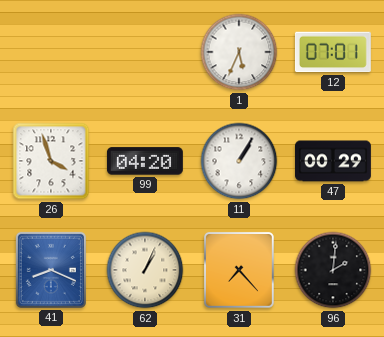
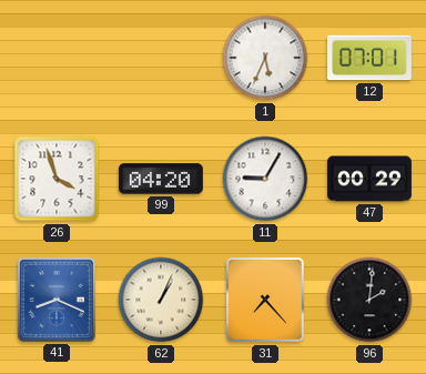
11: 1:05 -> 9:05
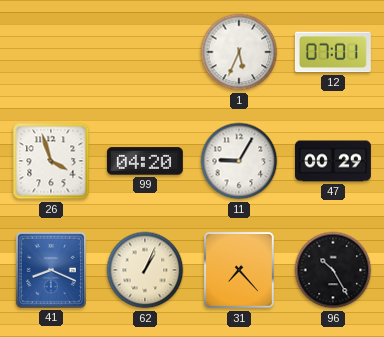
96: 2:01 -> 10:25
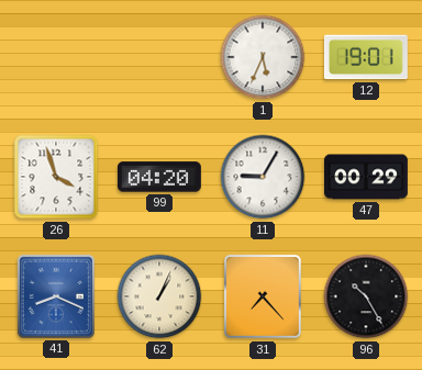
12: 07:01 -> 19:01
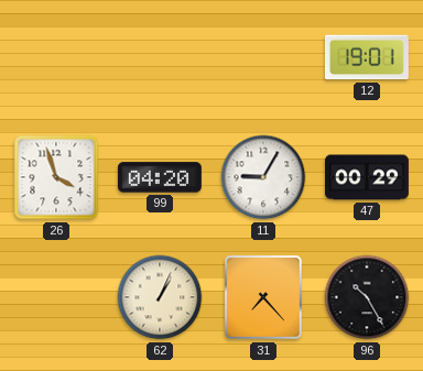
1: 5:34 -> none
41: 8:19 -> none
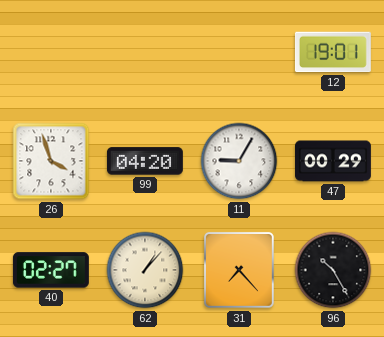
40: none -> 02:27
62: 1:04 -> 1:07
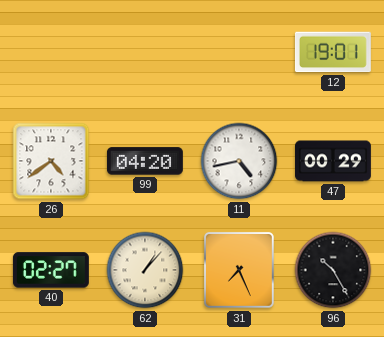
26: 3:57 -> 4:39
11: 9:05 -> 4:43
31: 7:23 -> 7:26
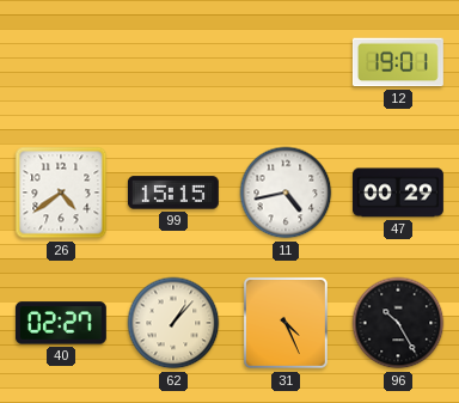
99: 04:20 -> 15:15
31: 7:26 -> 4:26
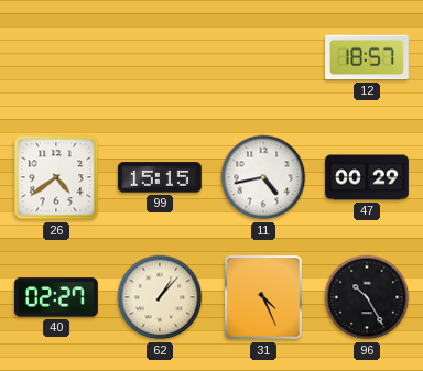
12: 19:01 -> 18:57
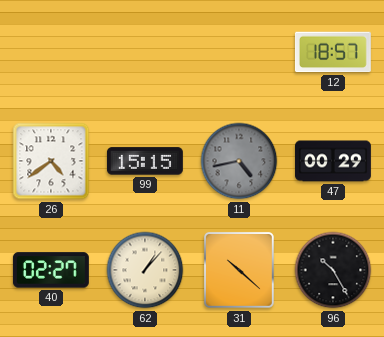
11 dial: white -> grey
31: 4:26 -> 10:22
